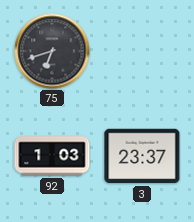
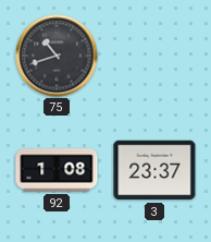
75: 6:42 -> 10:42
92: 1:03 -> 1:08
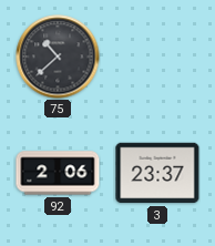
75: 10:42 -> 10:38
92: 1:08 -> 2:06
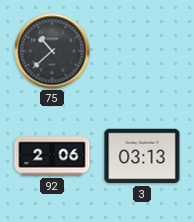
3: 23:37 -> 03:13
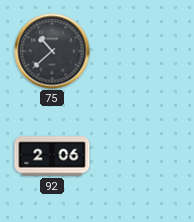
3: 03:13 -> none
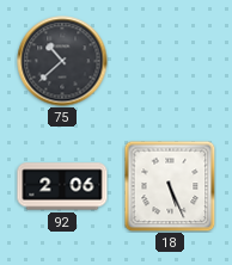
18: none -> 5:26
